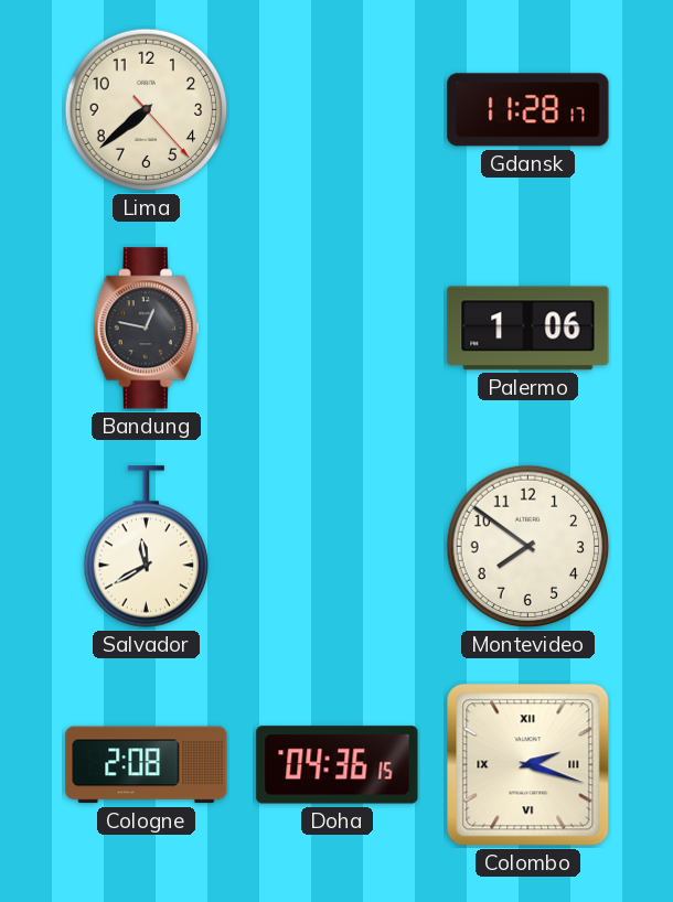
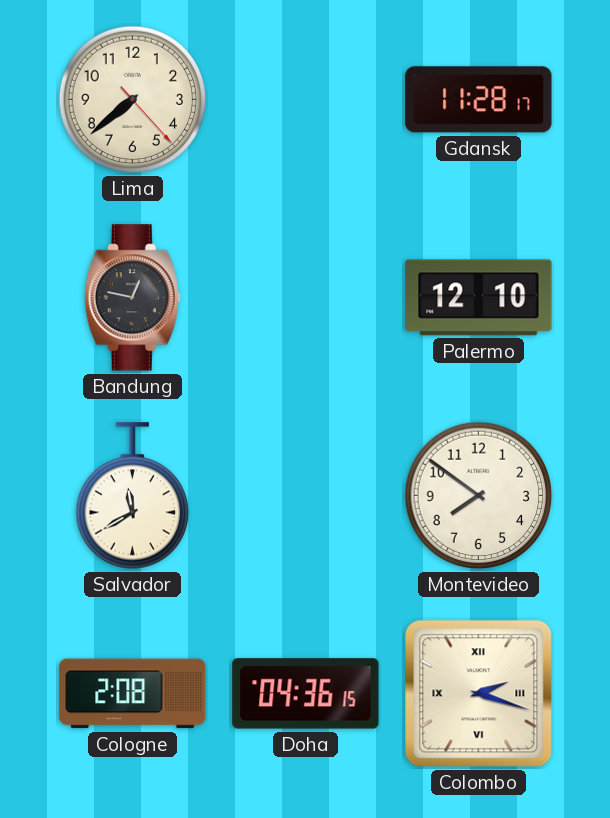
Palermo: 1:06 -> 12:10
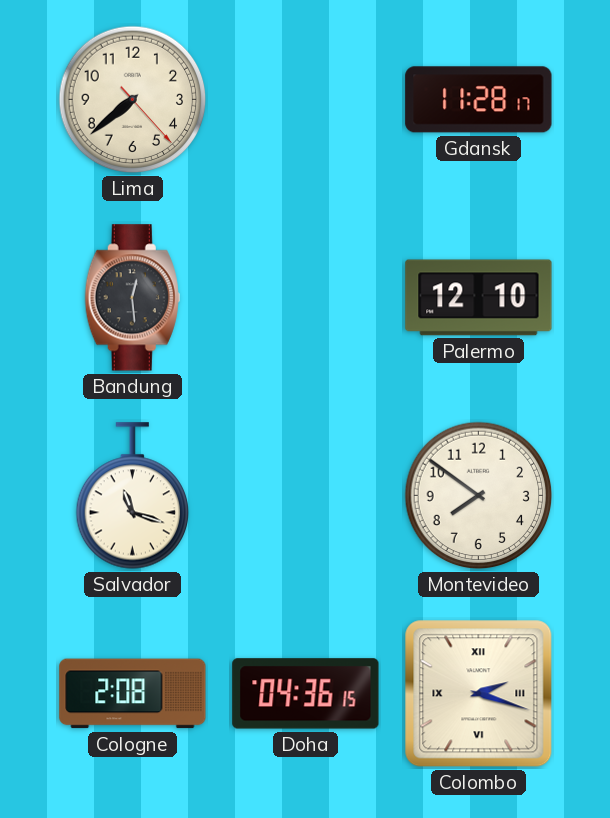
Bandung: 12:47 -> 12:29
Salvador: 11:40 -> 11:18
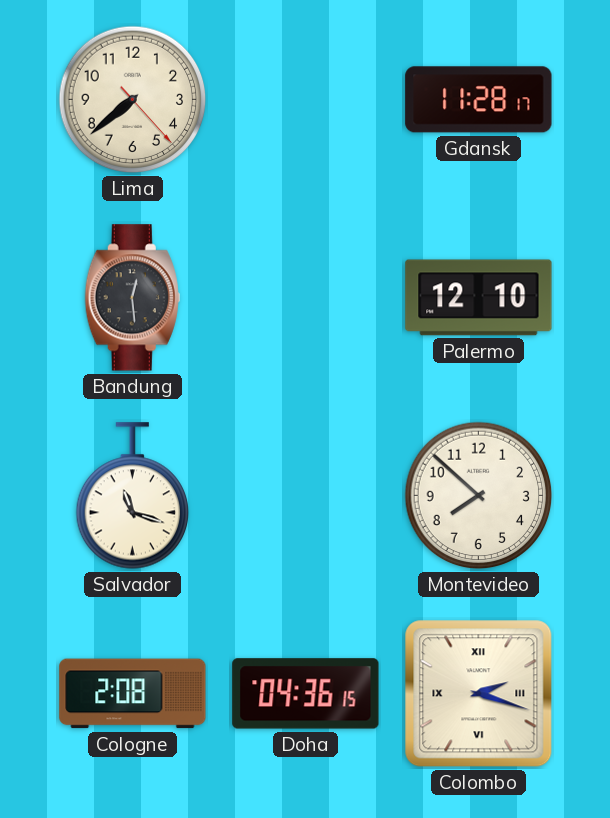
Montevideo: 7:51 -> 7:52
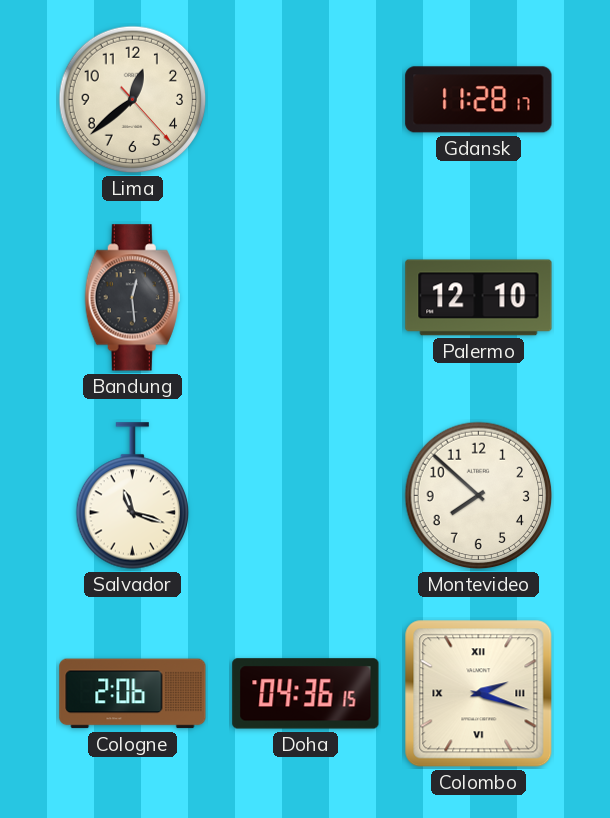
Lima: 7:38 -> 12:38
Cologne: 2:08 -> 2:06
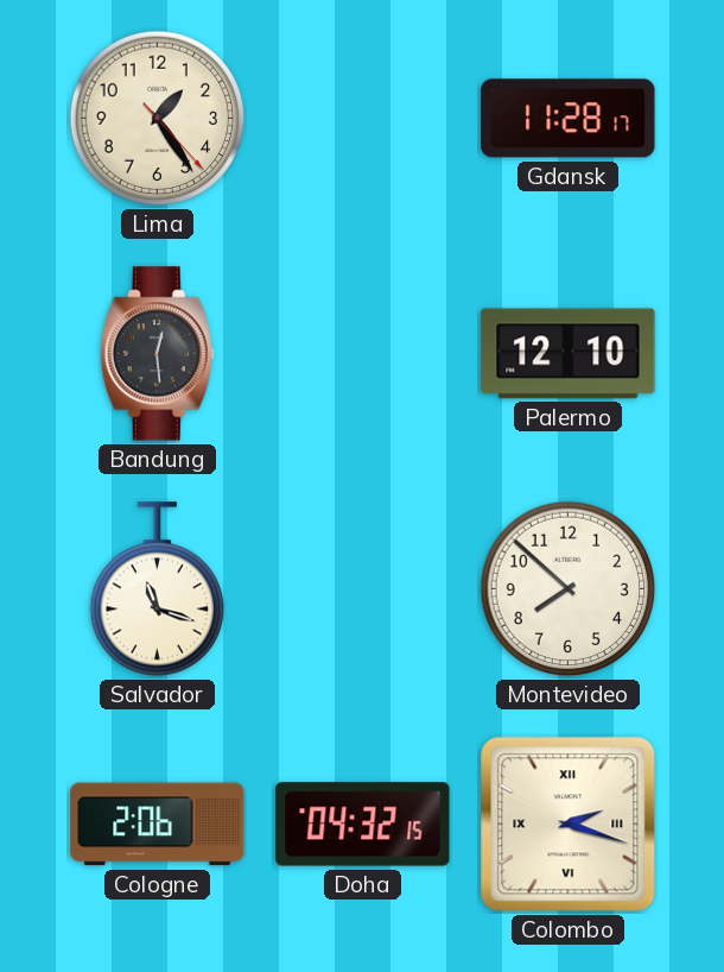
Lima: 12:38 -> 1:24
Doha: 04:36 -> 04:32
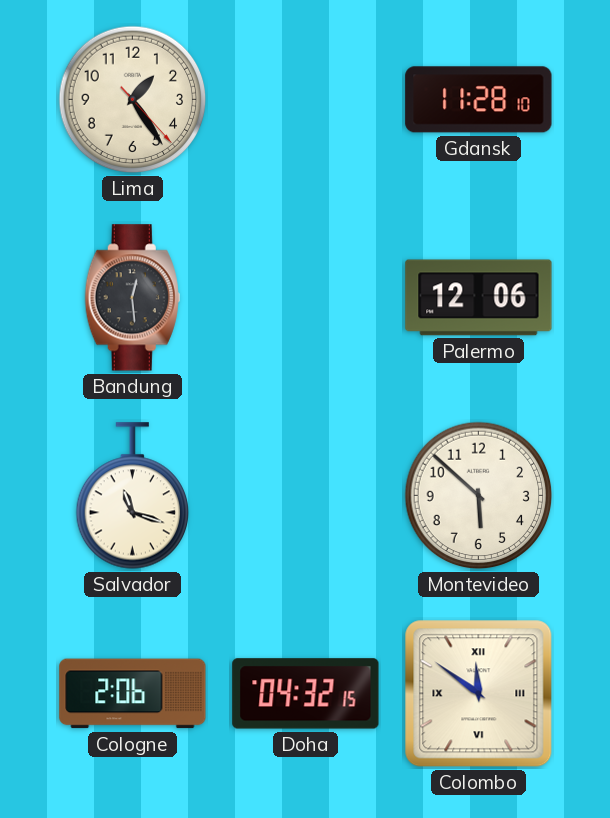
Gdansk: 11:28:17 -> 11:28:10
Palermo: 12:10 -> 12:06
Montevideo: 7:52 -> 5:52
Colombo: 2:18 -> 11:51
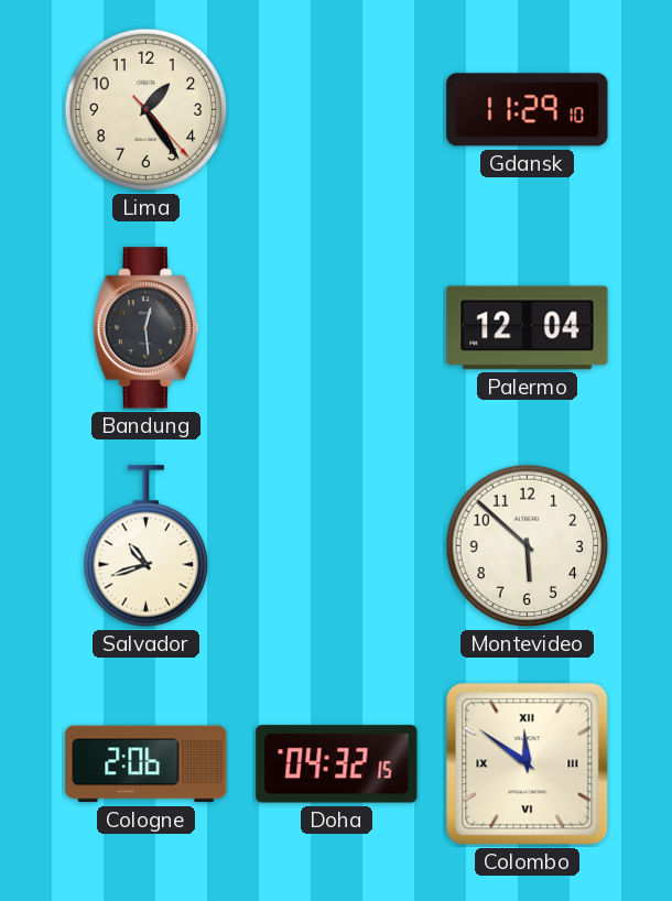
Gdansk: 11:28 -> 11:29
Palermo: 12:06 -> 12:04
Salvador: 11:18 -> 10:42
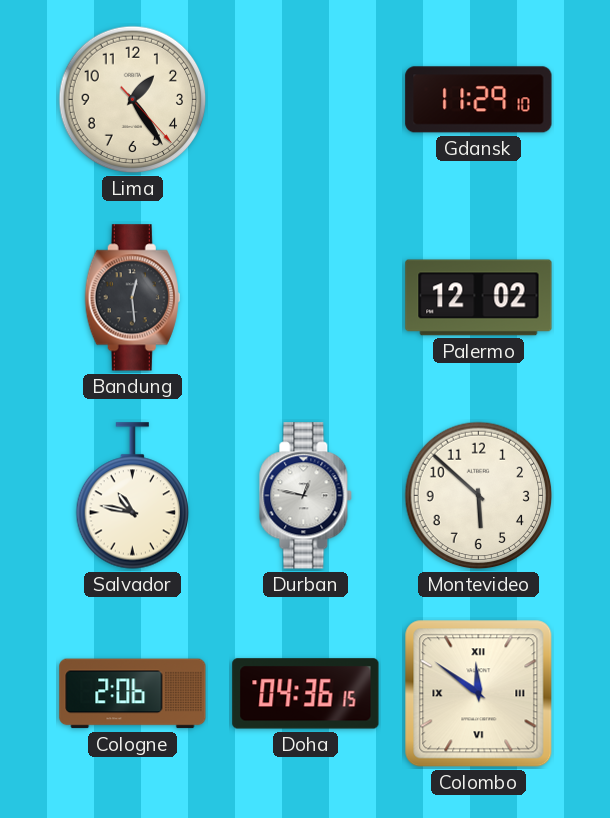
Palermo: 12:04 -> 12:02
Salvador: 10:42 -> 10:47
Durban: none -> 12:47
Doha: 04:32 -> 04:36
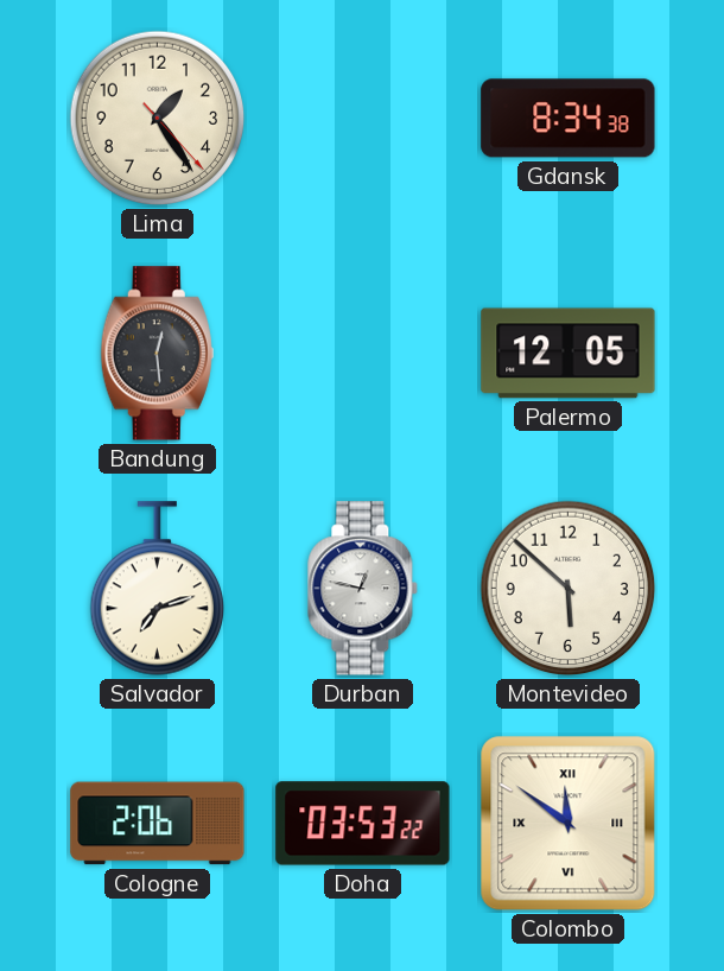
Gdansk: 11:29 -> 8:34
Palermo: 12:02 -> 12:05
Salvador: 10:47 -> 7:12
Doha: 04:36 -> 03:53
